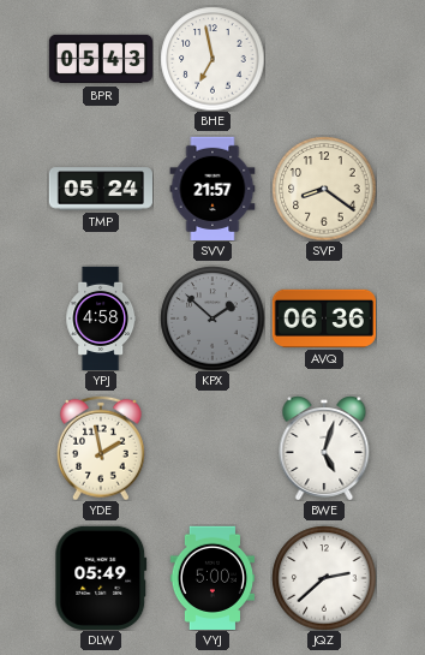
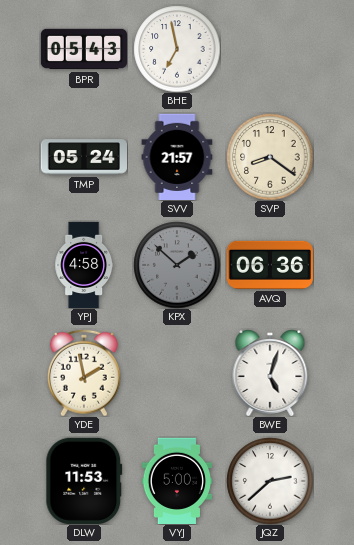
DLW: 05:49 -> 11:53
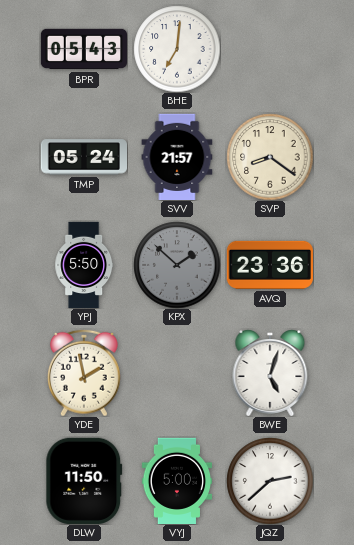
BHE: 6:58 -> 7:01
YPJ: 4:58 -> 5:50
AVQ: 06:36 -> 23:36
DLW: 11:53 -> 11:50
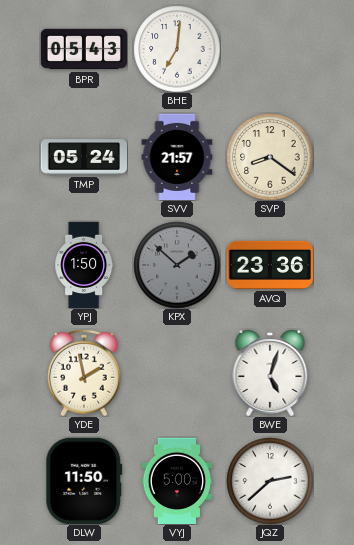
YPJ: 5:50 -> 1:50
